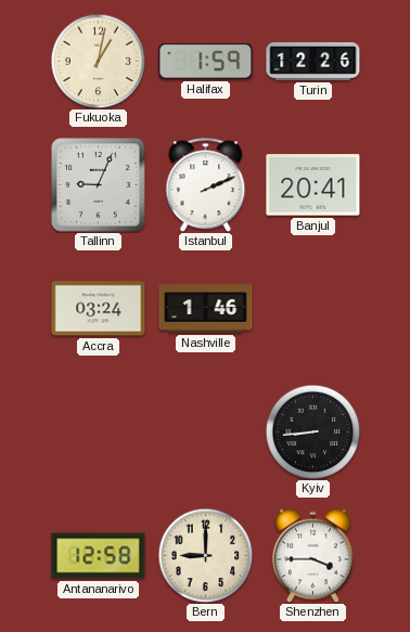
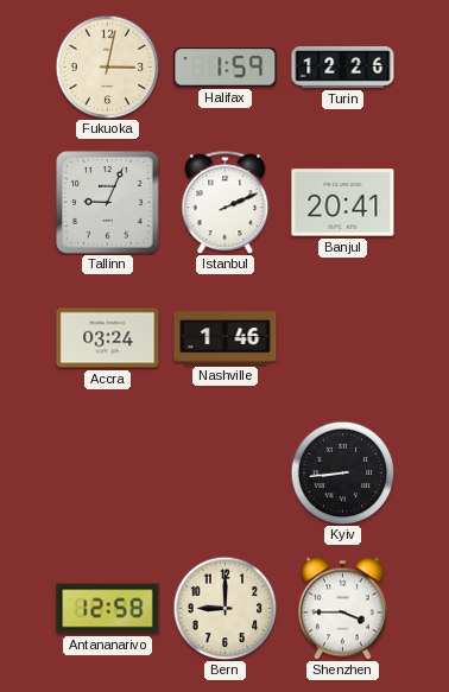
Fukuoka: 1:02 -> 3:02
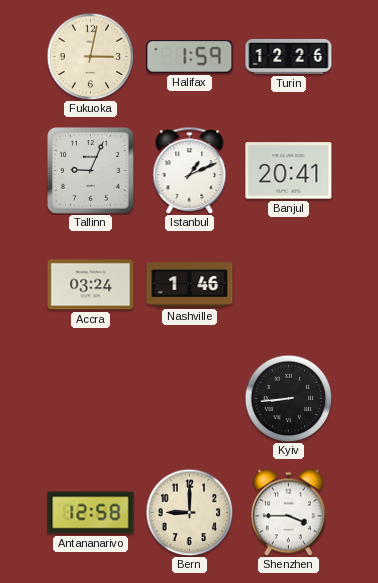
Istanbul: 2:11 -> 1:11
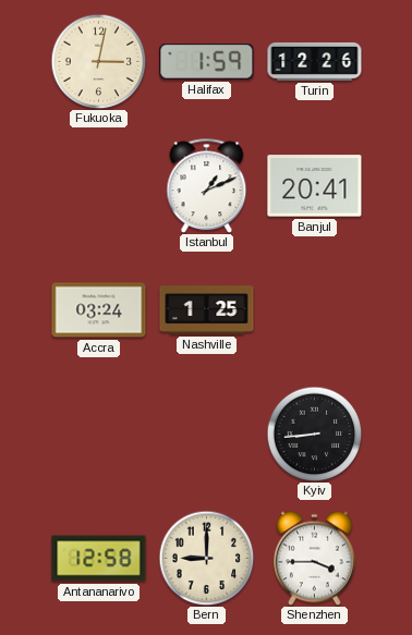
Tallinn: 9:04 -> none
Nashville: 1:46 -> 1:25
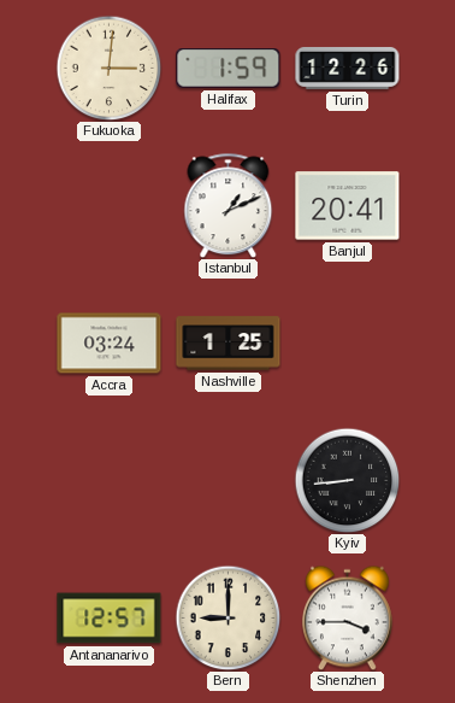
Fukuoka: 3:02 -> 3:01
Antananarivo: 12:58 -> 12:57
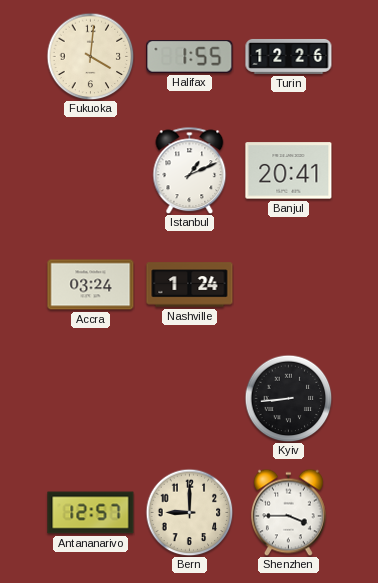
Fukuoka: 3:01 -> 4:01
Halifax: 1:59 -> 1:55
Nashville: 1:25 -> 1:24
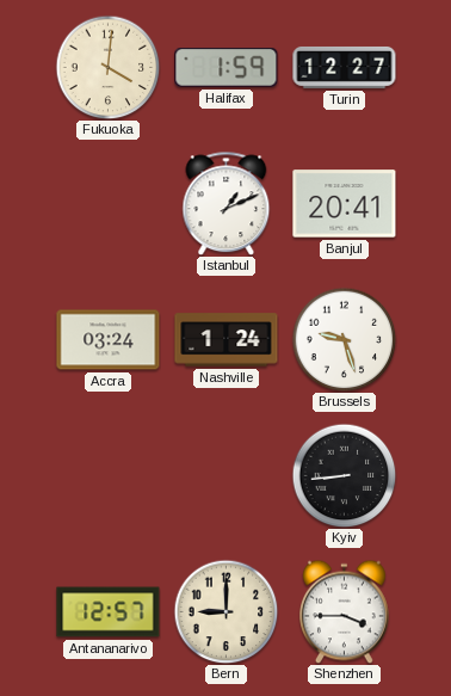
Halifax: 1:55 -> 1:59
Turin: 12:26 -> 12:27
Brussels: none -> 9:27
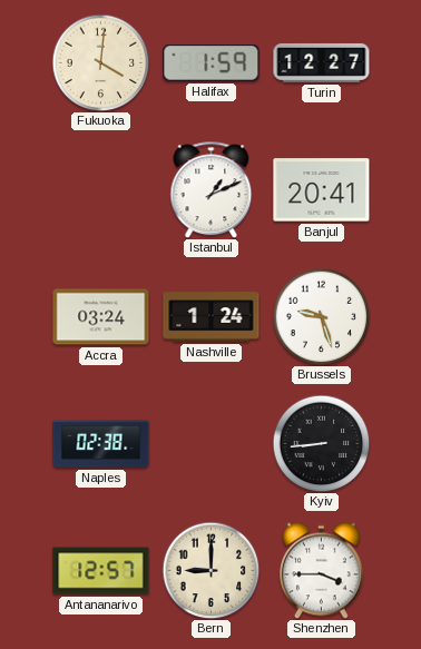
Naples: none -> 02:38
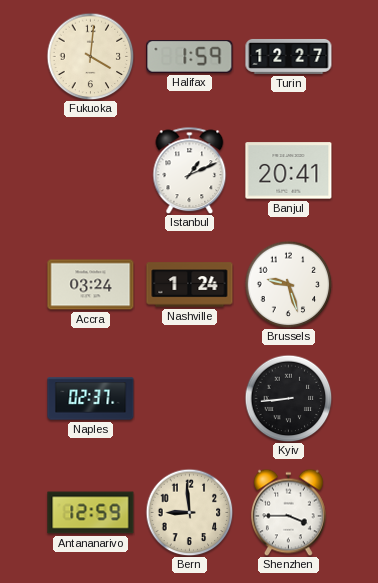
Naples: 02:38 -> 02:37
Antananarivo: 12:57 -> 12:59
Bern: 9:00 -> 8:59
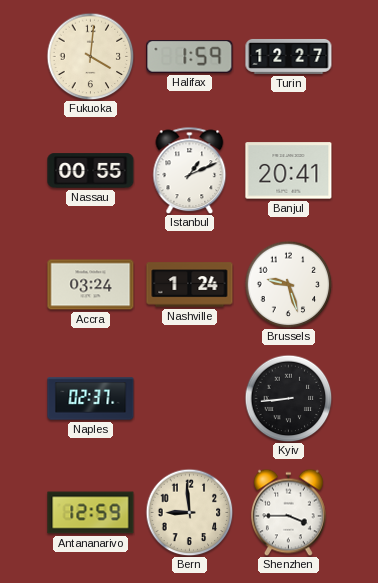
Nassau: none -> 00:55
